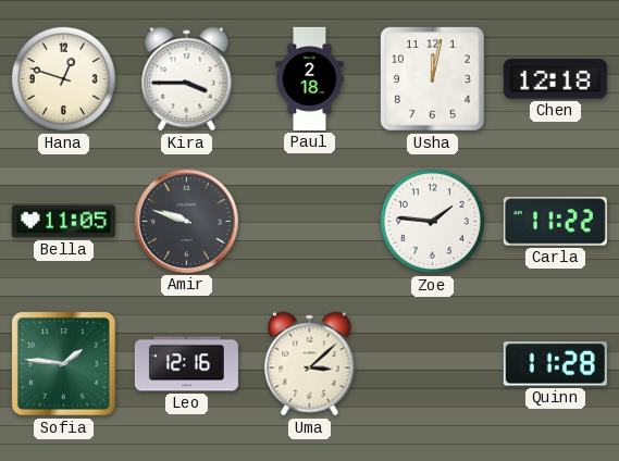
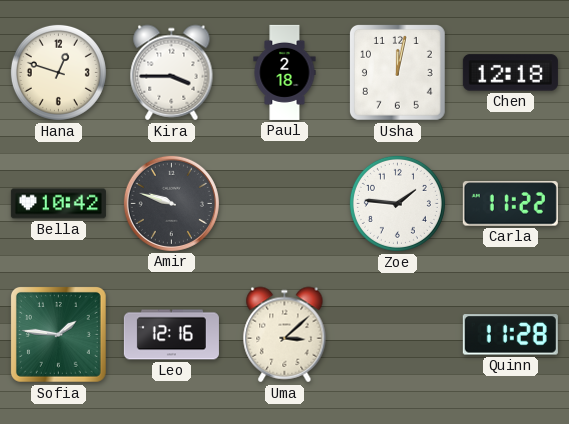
Bella: 11:05 -> 10:42
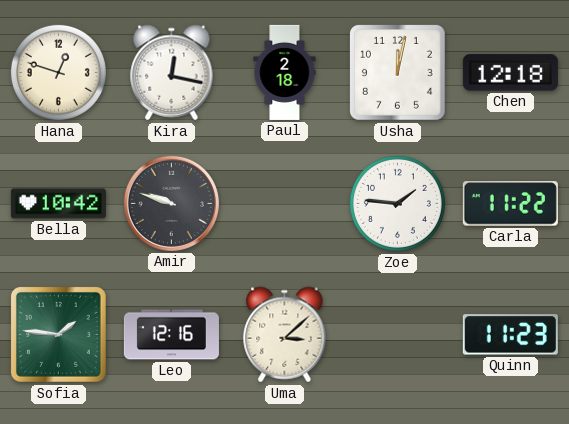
Kira: 3:45 -> 12:17
Quinn: 11:28 -> 11:23
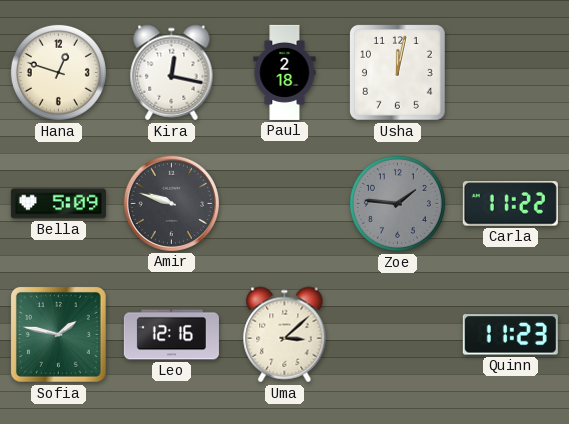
Chen: 12:18 -> none
Bella: 10:42 -> 5:09
Zoe dial: white -> grey
Sofia: 1:46 -> 1:47
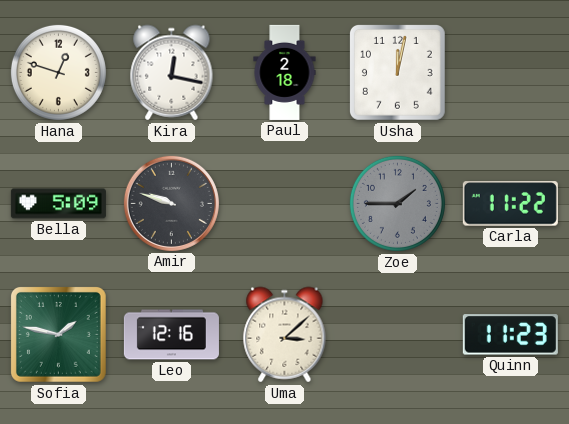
Zoe: 1:46 -> 1:45
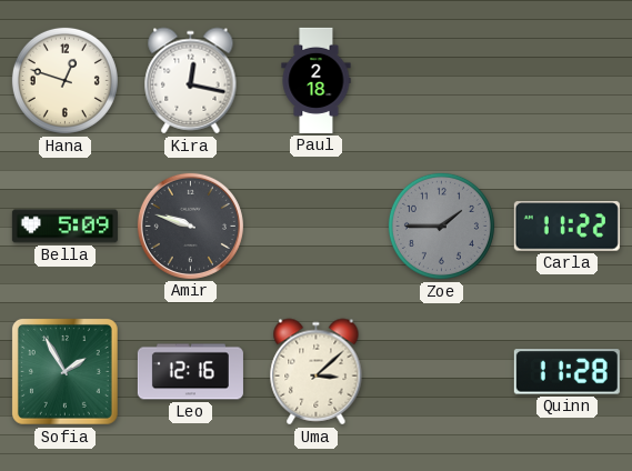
Usha: 12:02 -> none
Sofia: 1:47 -> 1:55
Quinn: 11:23 -> 11:28
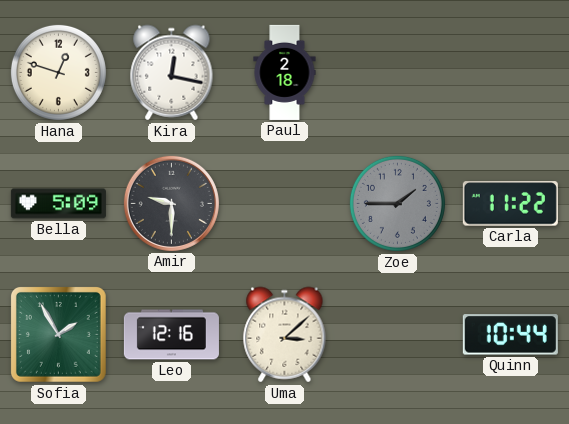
Amir: 9:48 -> 9:30
Quinn: 11:28 -> 10:44
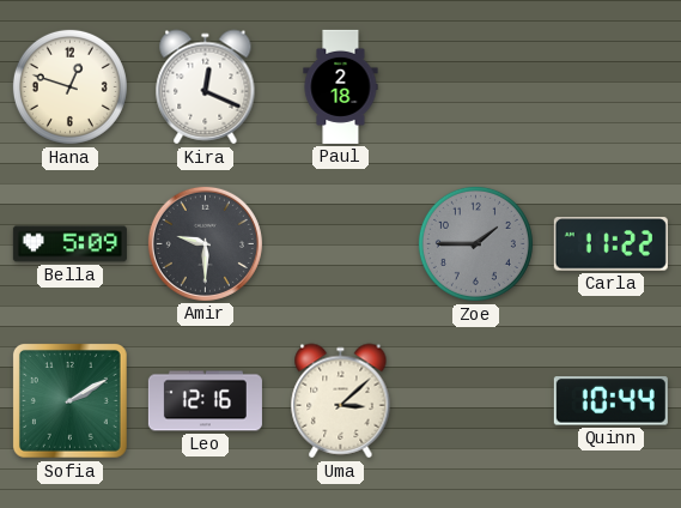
Kira: 12:17 -> 12:19
Sofia: 1:55 -> 2:10
